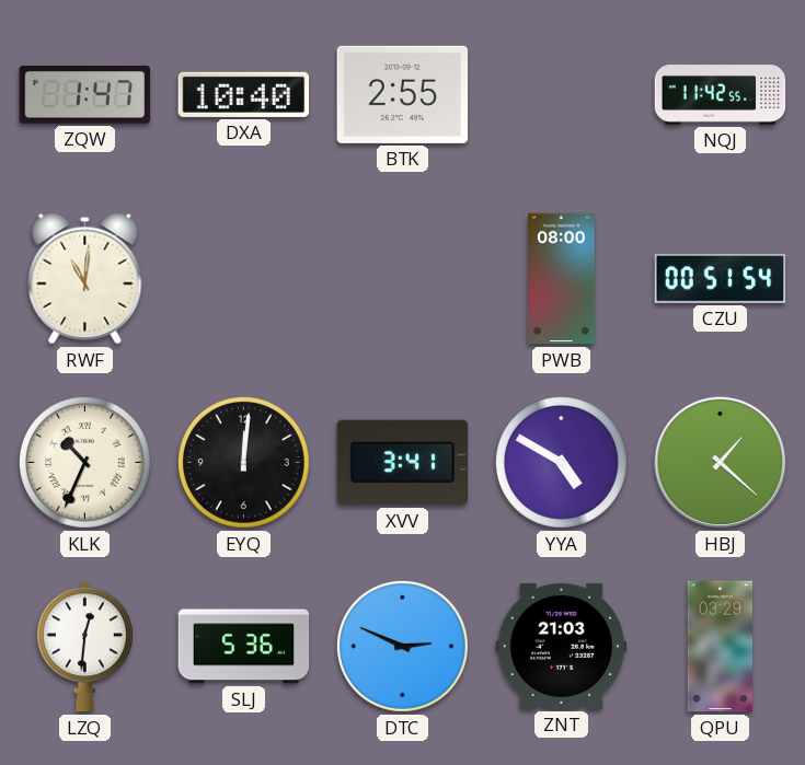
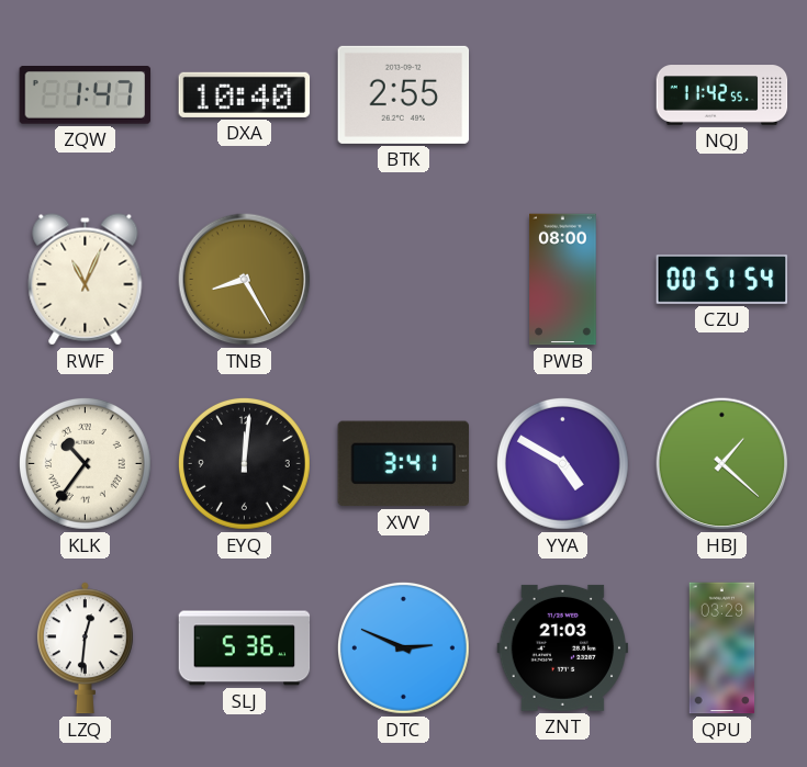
RWF: 11:01 -> 11:04
TNB: none -> 8:25
KLK: 10:34 -> 10:36
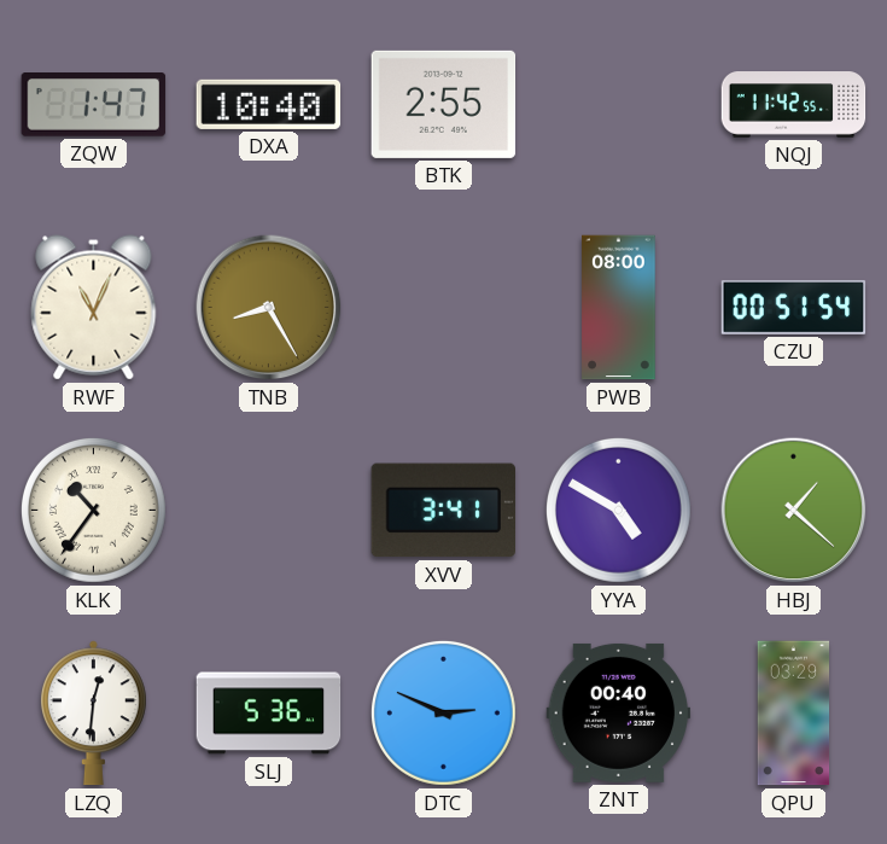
EYQ: 12:01 -> none
ZNT: 21:03 -> 00:40
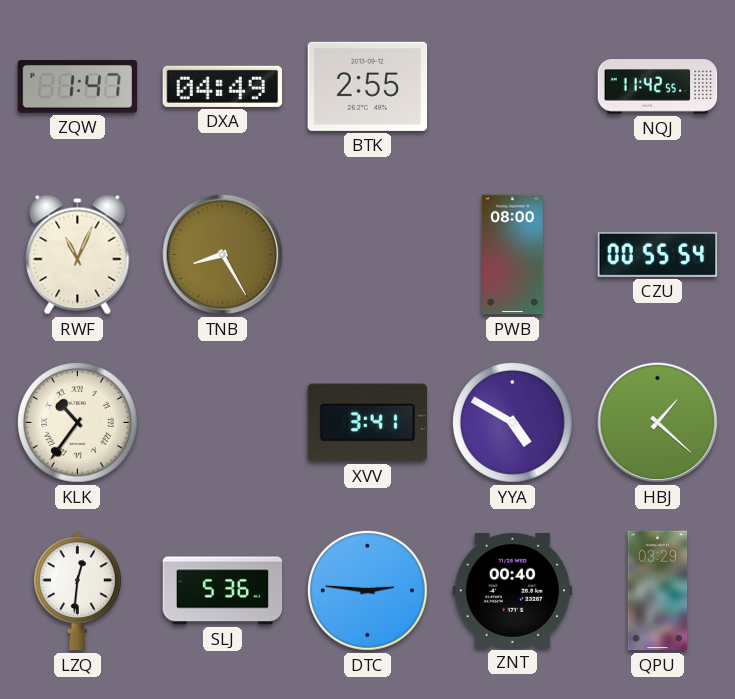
DXA: 10:40 -> 04:49
CZU: 00:51 -> 00:55
DTC: 2:49 -> 2:46
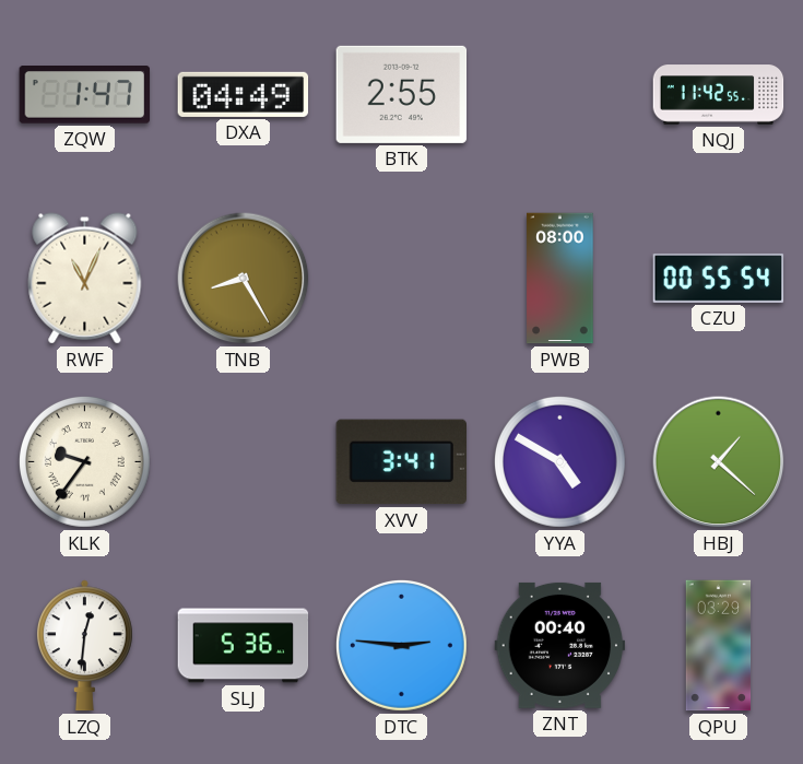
KLK: 10:36 -> 9:36
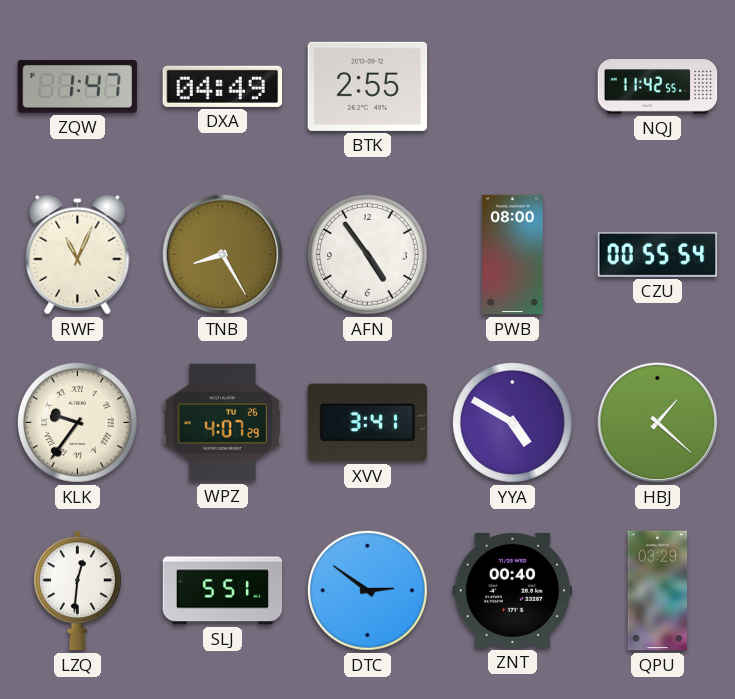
AFN: none -> 4:54
WPZ: none -> 4:07
SLJ: 5:36 -> 5:51
DTC: 2:46 -> 2:51
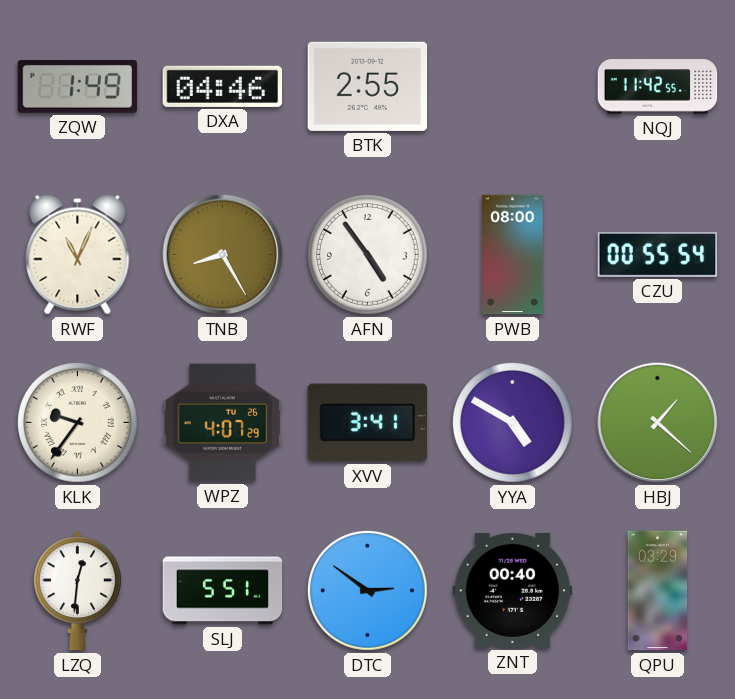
ZQW: 1:47 -> 1:49
DXA: 04:49 -> 04:46
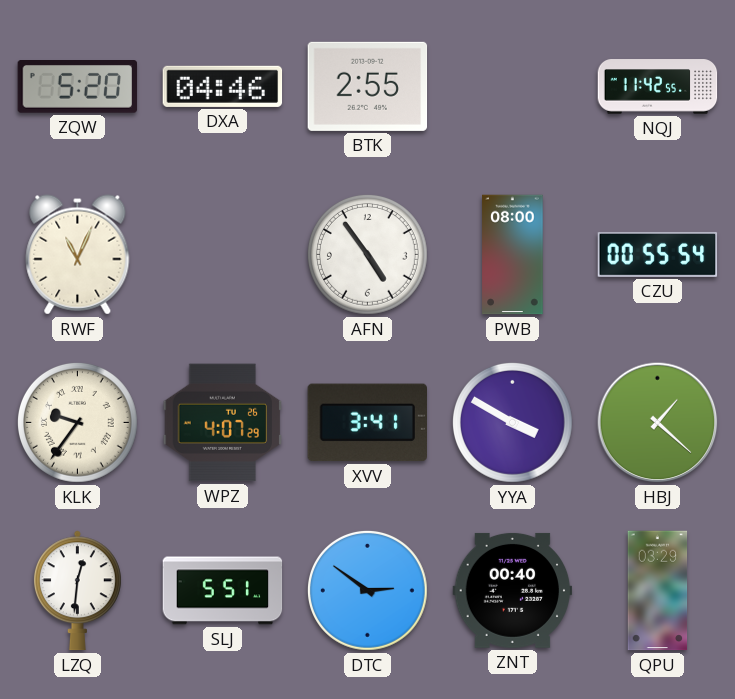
ZQW: 1:49 -> 5:20
TNB: 8:25 -> none
YYA: 4:50 -> 3:50
